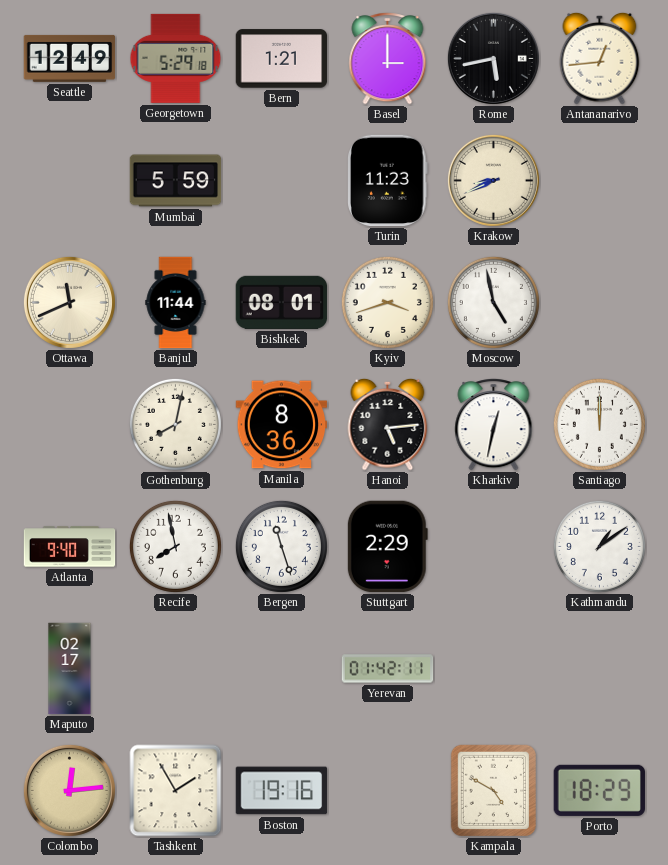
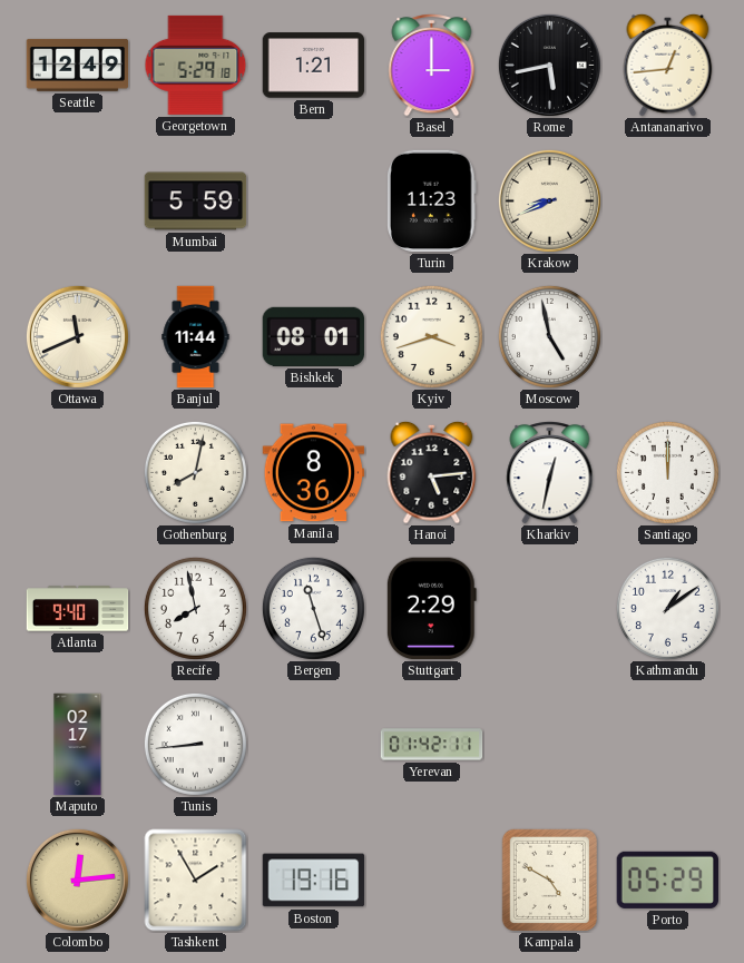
Tunis: none -> 8:44
Porto: 18:29 -> 05:29
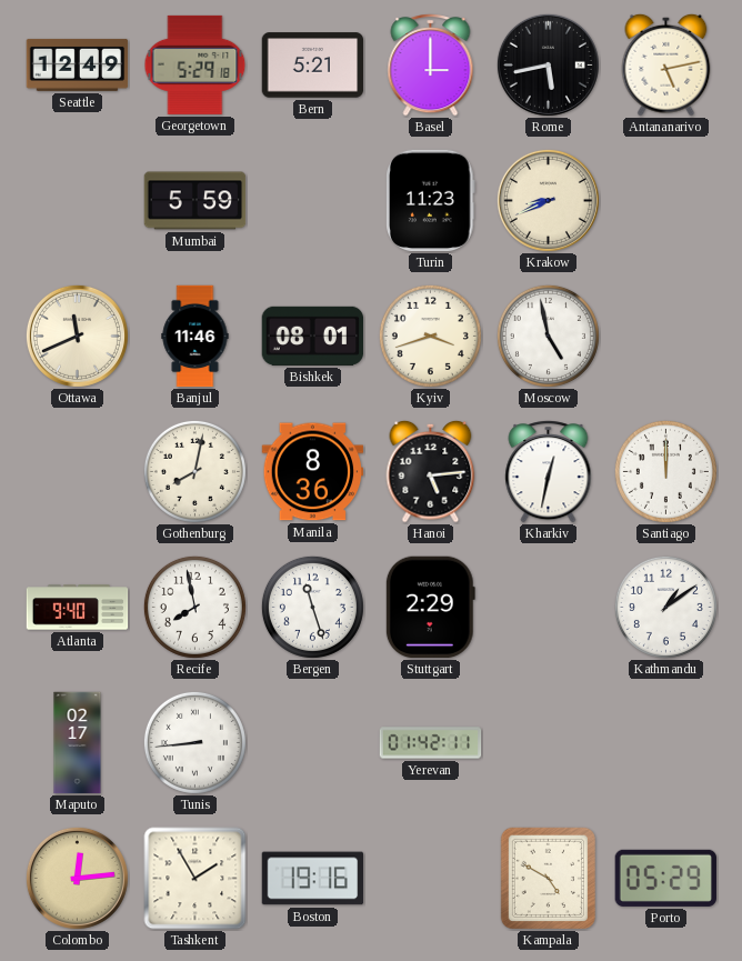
Bern: 1:21 -> 5:21
Antananarivo: 12:44 -> 5:13
Banjul: 11:44 -> 11:46
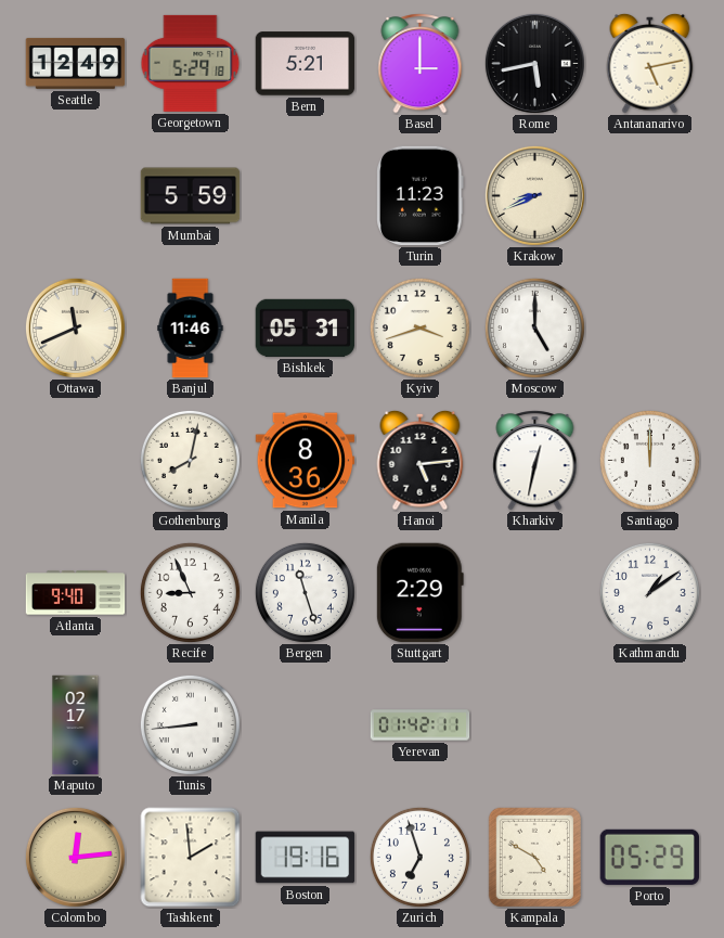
Bishkek: 08:01 -> 05:31
Moscow: 4:58 -> 5:00
Recife: 7:58 -> 8:56
Tashkent: 1:55 -> 1:59
Zurich: none -> 6:57
